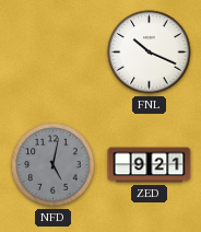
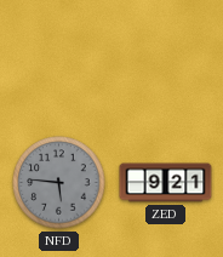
FNL: 10:19 -> none
NFD: 5:02 -> 5:46
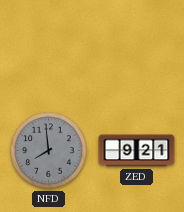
NFD: 5:46 -> 7:59
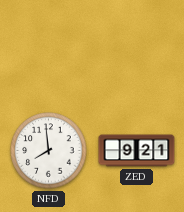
NFD dial: grey -> white
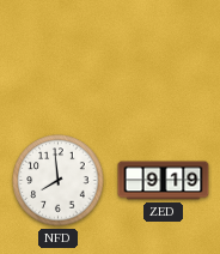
ZED: 9:21 -> 9:19
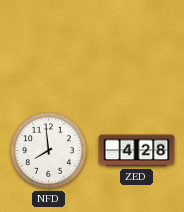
ZED: 9:19 -> 4:28
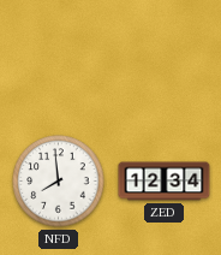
ZED: 4:28 -> 12:34
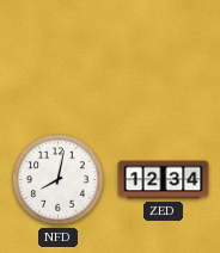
NFD: 7:59 -> 8:02
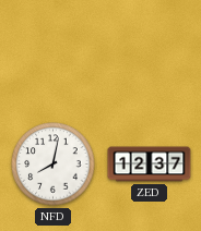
ZED: 12:34 -> 12:37
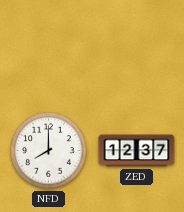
NFD: 8:02 -> 8:00
